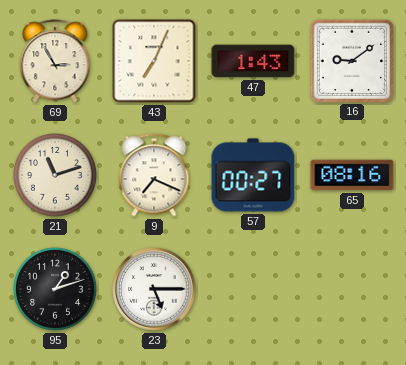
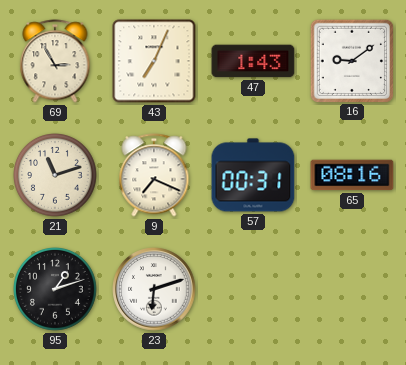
57: 00:27 -> 00:31
23: 5:15 -> 6:12
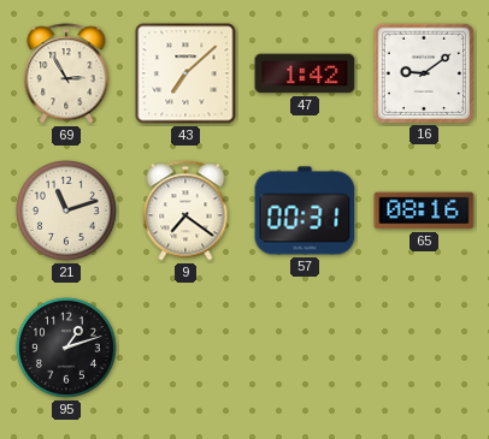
43: 7:04 -> 7:08
47: 1:43 -> 1:42
9: 7:19 -> 7:21
23: 6:12 -> none
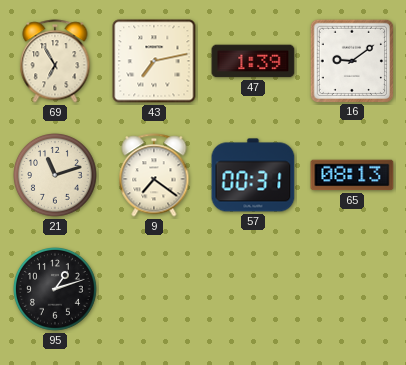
69: 2:55 -> 6:55
43: 7:08 -> 7:13
47: 1:42 -> 1:39
65: 08:16 -> 08:13
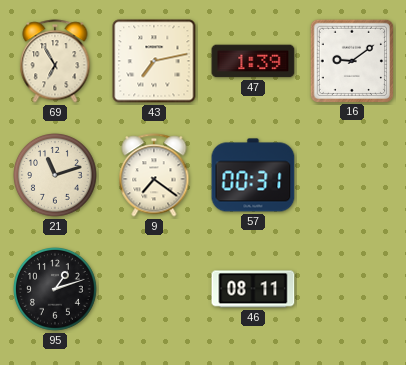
65: 08:13 -> none
46: none -> 08:11
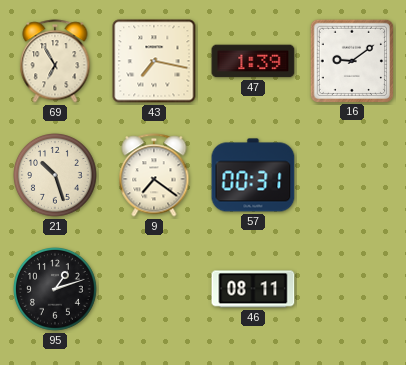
43: 7:13 -> 7:17
21: 11:12 -> 10:27
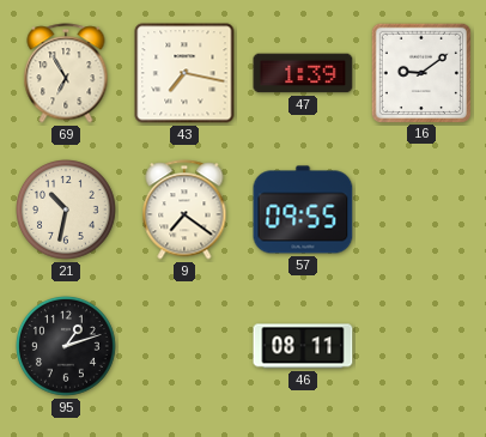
21: 10:27 -> 10:32
57: 00:31 -> 09:55
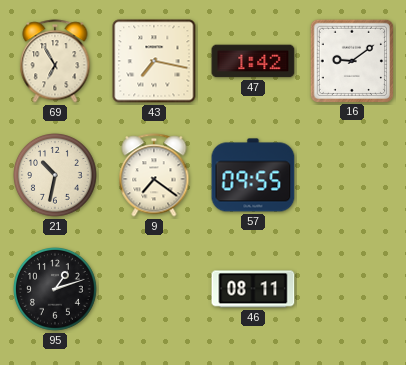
47: 1:39 -> 1:42
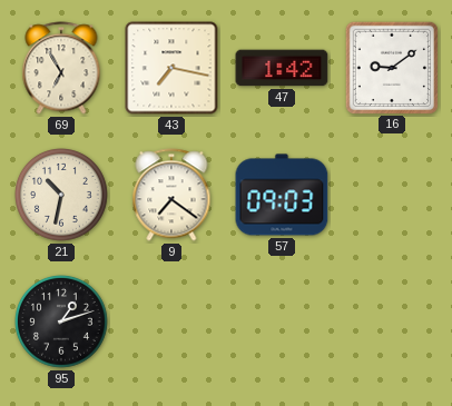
57: 09:55 -> 09:03
46: 08:11 -> none
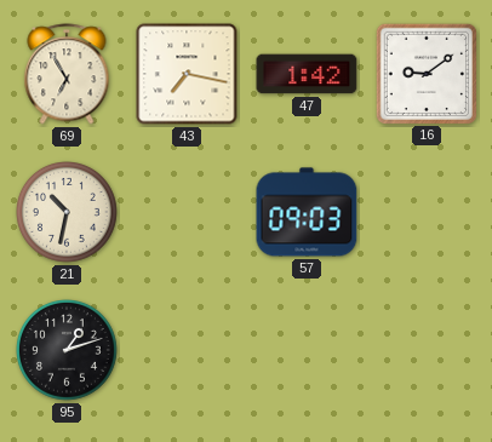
9: 7:21 -> none
